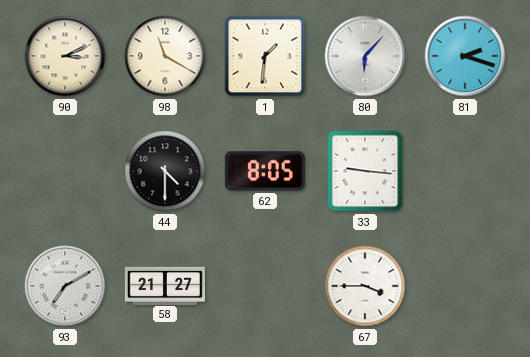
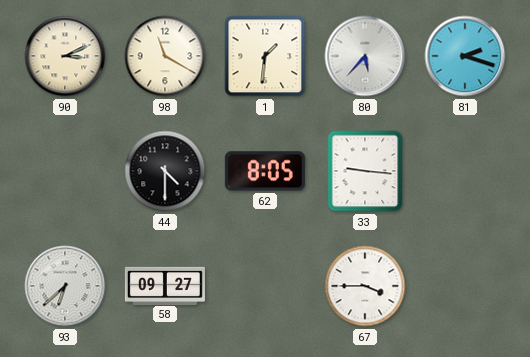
80: 6:07 -> 5:37
93: 7:10 -> 6:38
58: 21:27 -> 09:27
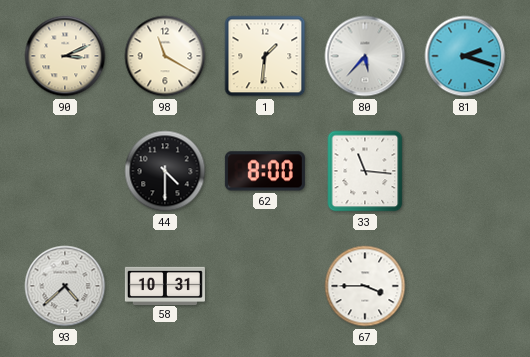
62: 8:05 -> 8:00
33: 9:16 -> 11:16
93: 6:38 -> 4:38
58: 09:27 -> 10:31
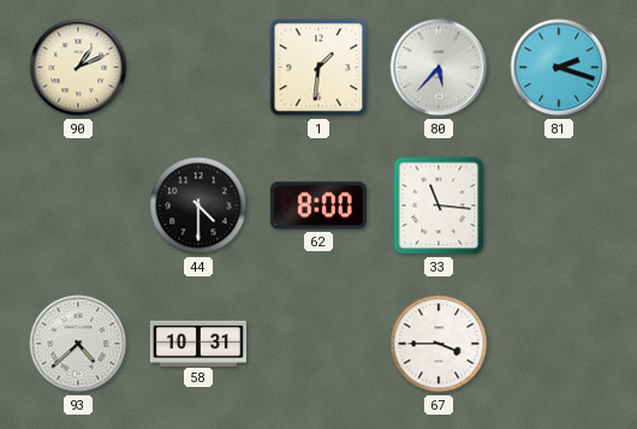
90: 3:11 -> 1:11
98: 11:20 -> none
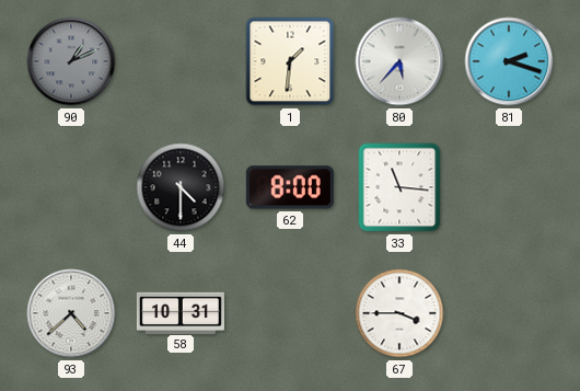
90 dial: cream -> grey
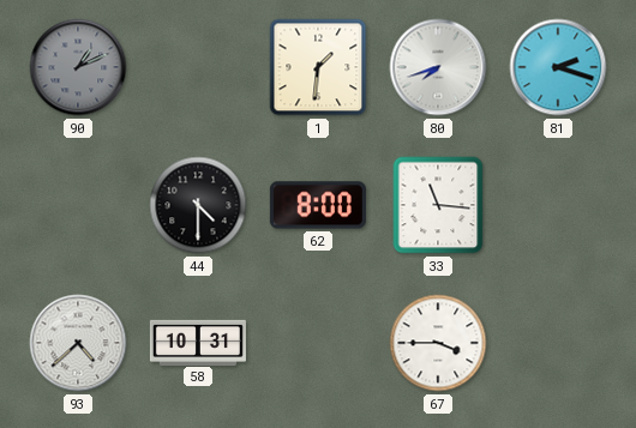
80: 5:37 -> 7:42
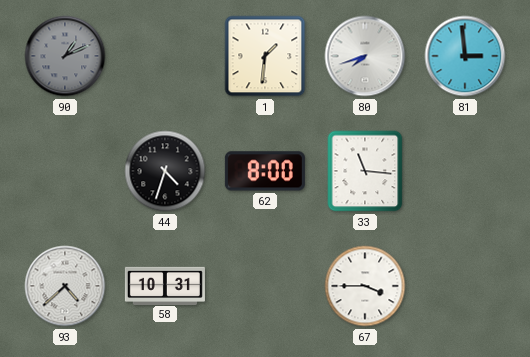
81: 2:18 -> 2:59
44: 4:30 -> 4:33
